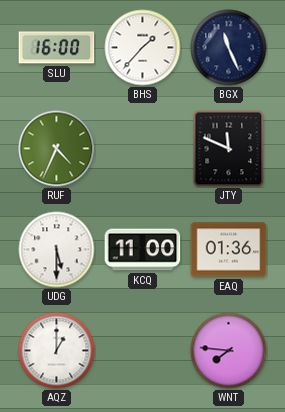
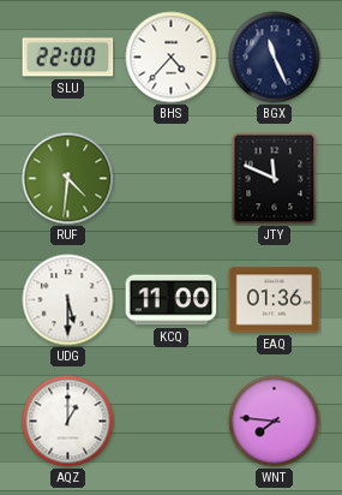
SLU: 16:00 -> 22:00
BHS: 1:37 -> 4:37
RUF: 4:34 -> 4:31
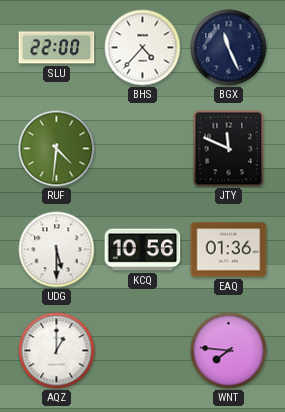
KCQ: 11:00 -> 10:56
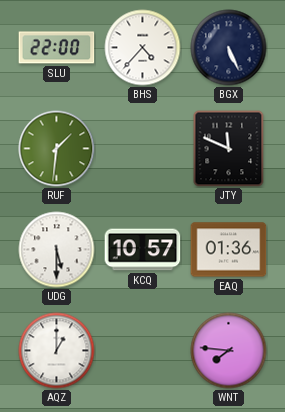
BGX: 11:26 -> 5:26
RUF: 4:31 -> 1:31
KCQ: 10:56 -> 10:57
